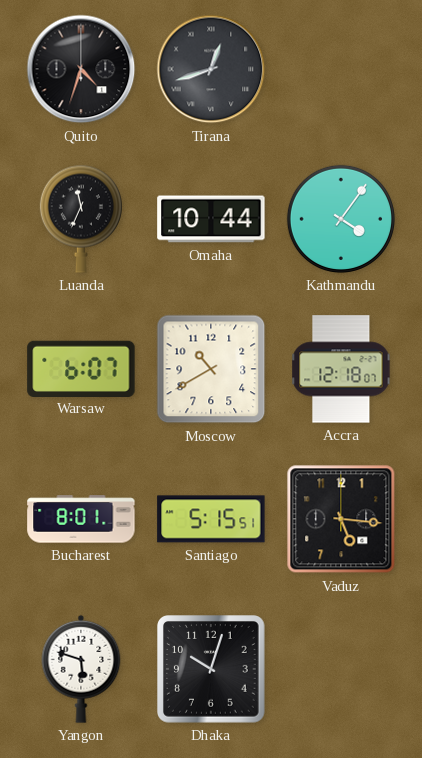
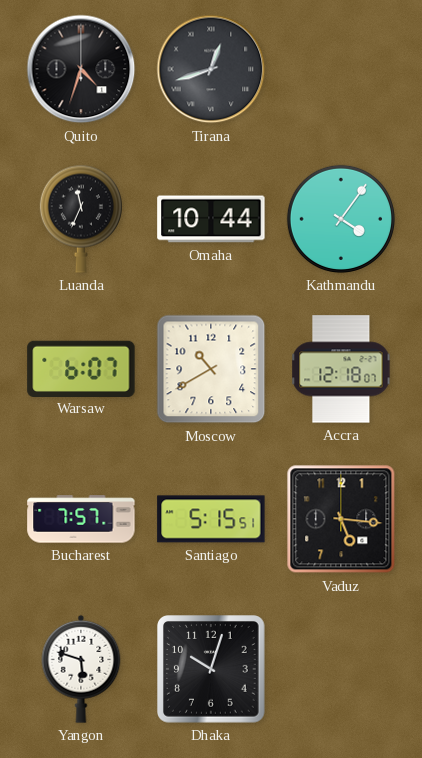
Bucharest: 8:01 -> 7:57
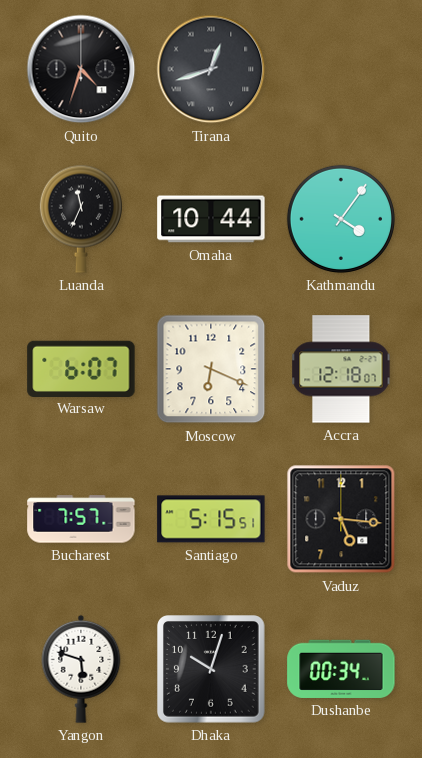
Moscow: 10:40 -> 6:19
Dushanbe: none -> 00:34
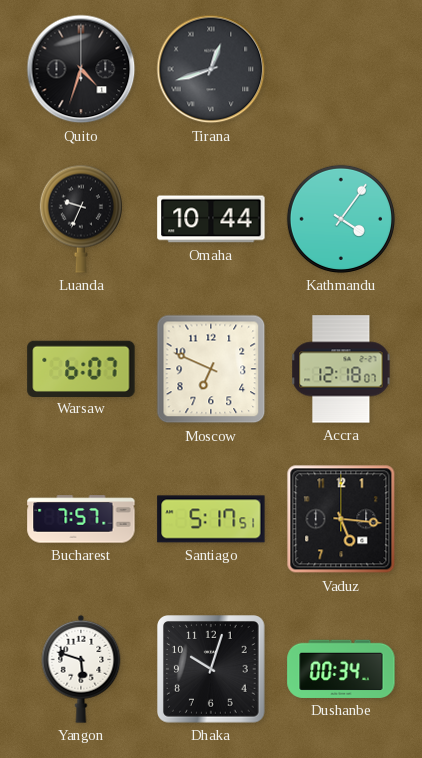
Luanda: 11:34 -> 9:34
Moscow: 6:19 -> 6:49
Santiago: 5:15 -> 5:17
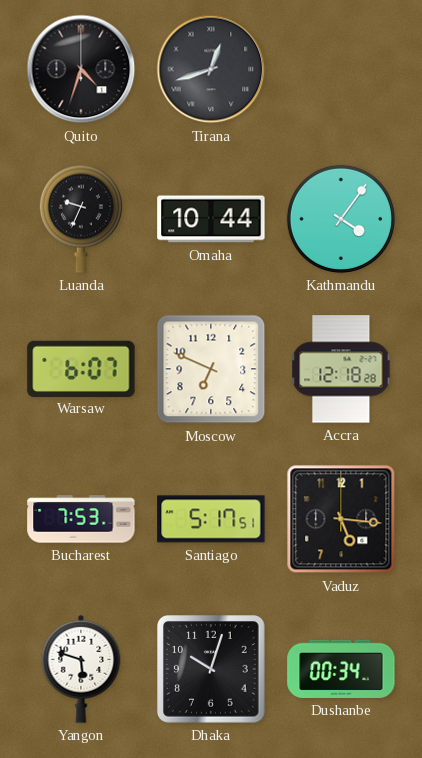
Accra: 12:18:07 -> 12:18:28
Bucharest: 7:57 -> 7:53
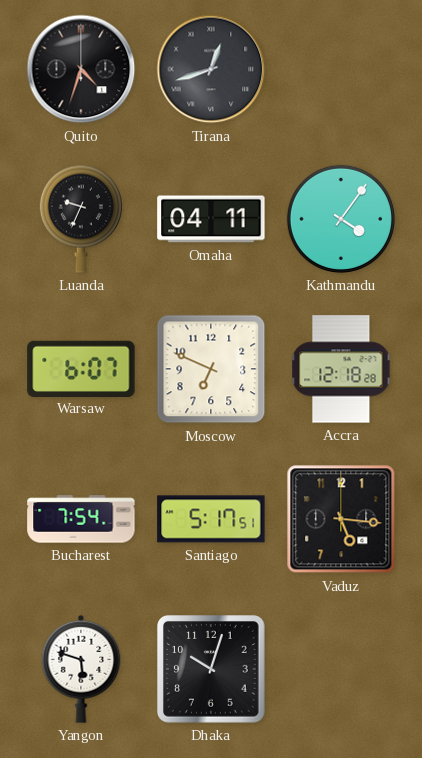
Omaha: 10:44 -> 04:11
Bucharest: 7:53 -> 7:54
Dushanbe: 00:34 -> none
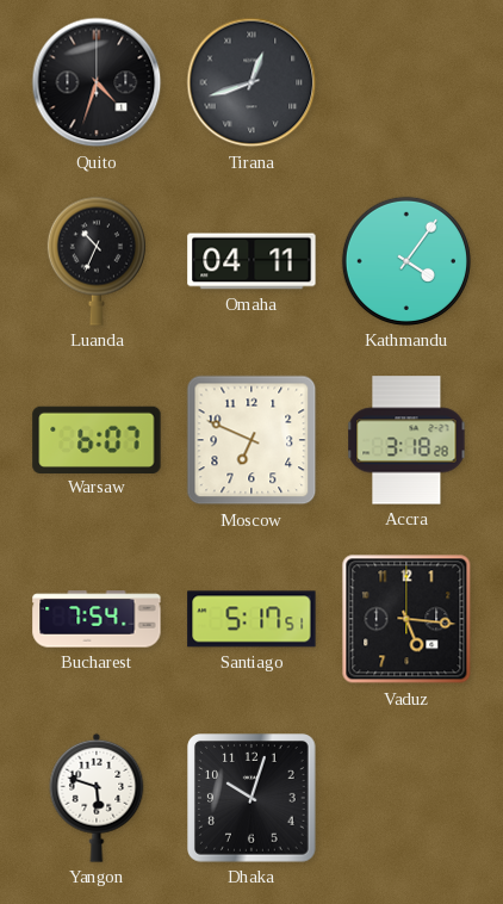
Luanda: 9:34 -> 10:34
Accra: 12:18 -> 3:18
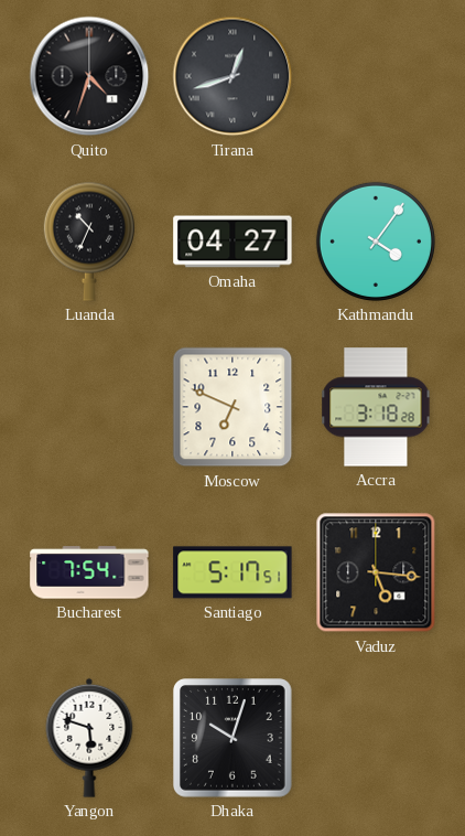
Omaha: 04:11 -> 04:27
Warsaw: 6:07 -> none
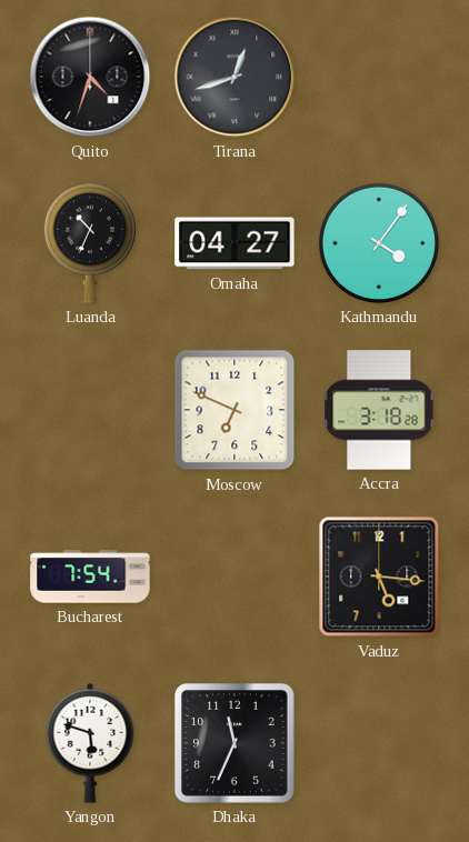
Santiago: 5:17 -> none
Dhaka: 10:03 -> 11:34
